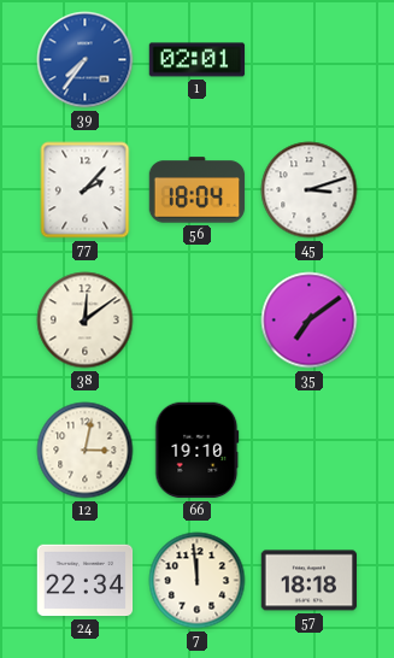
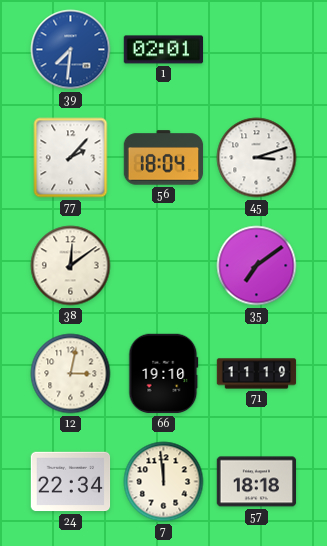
39: 7:36 -> 7:31
71: none -> 11:19
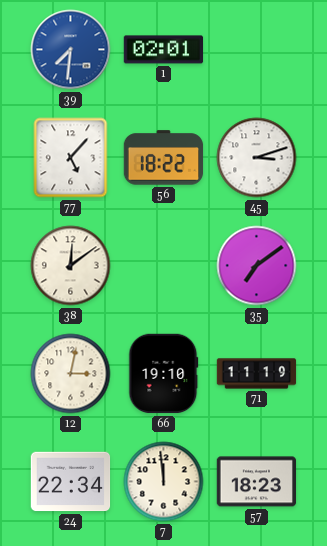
77: 2:07 -> 5:07
56: 18:04 -> 18:22
57: 18:18 -> 18:23
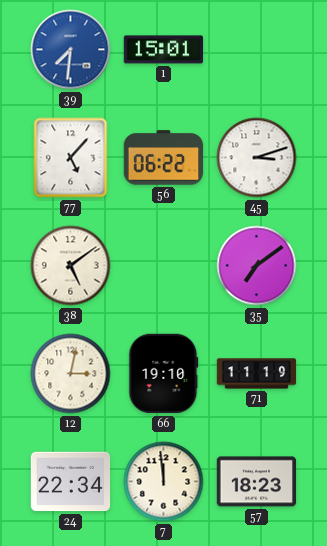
1: 02:01 -> 15:01
56: 18:22 -> 06:22
38: 12:09 -> 5:09
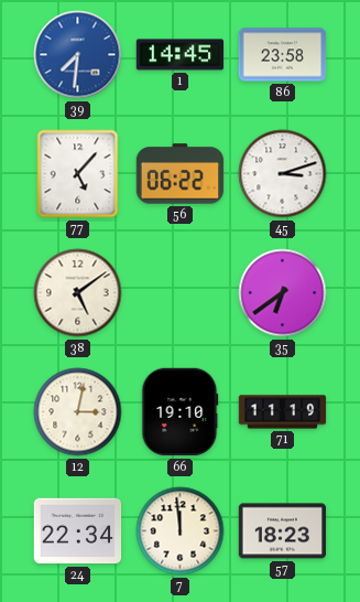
1: 15:01 -> 14:45
86: none -> 23:58
35: 7:09 -> 6:39
